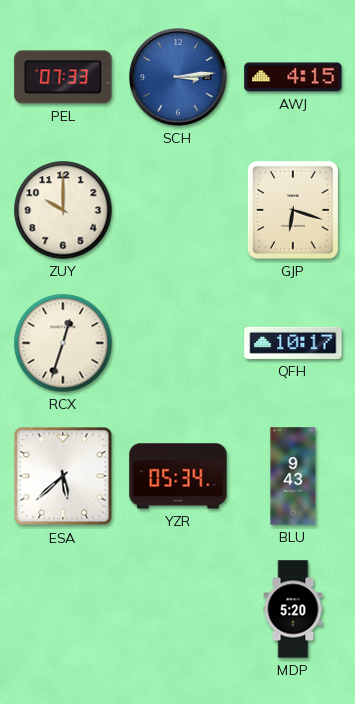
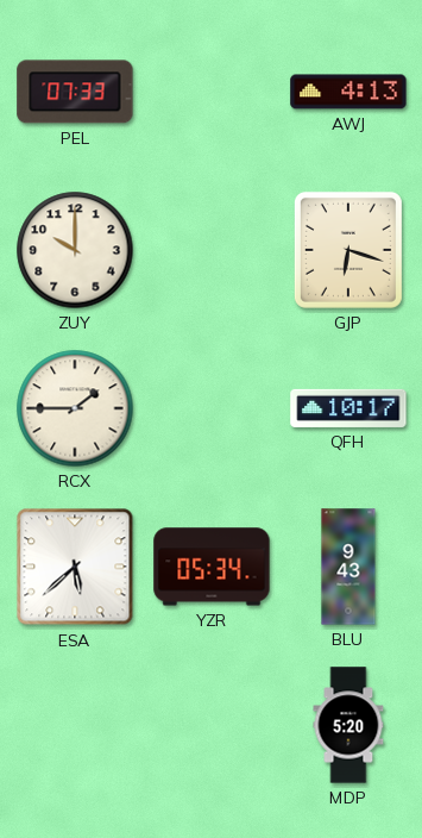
SCH: 3:14 -> none
AWJ: 4:15 -> 4:13
RCX: 12:33 -> 1:45
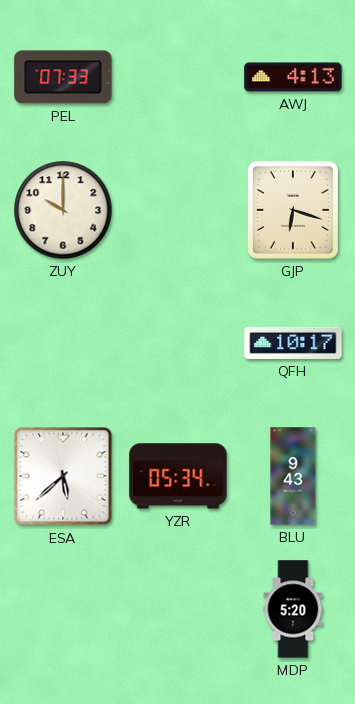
RCX: 1:45 -> none
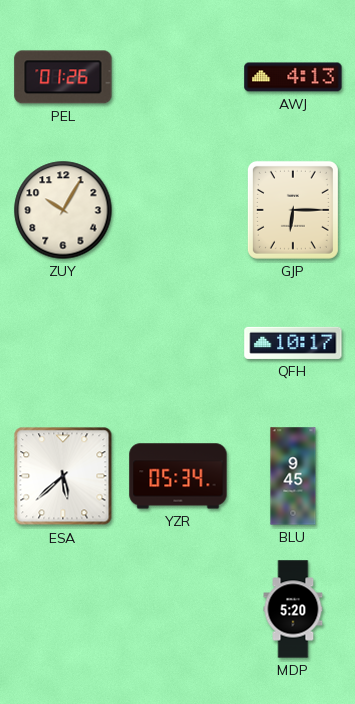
PEL: 07:33 -> 01:26
ZUY: 10:00 -> 10:05
GJP: 6:18 -> 6:15
BLU: 9:43 -> 9:45
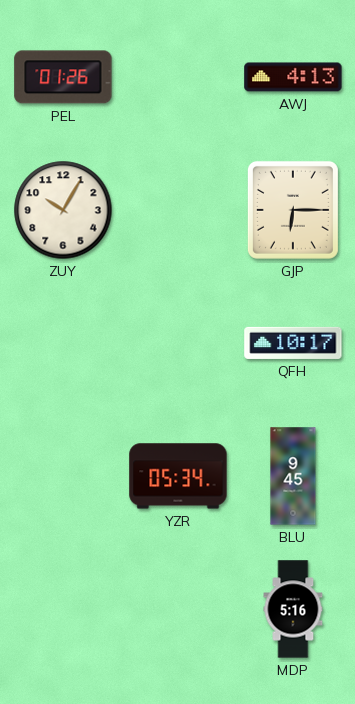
ESA: 5:38 -> none
MDP: 5:20 -> 5:16
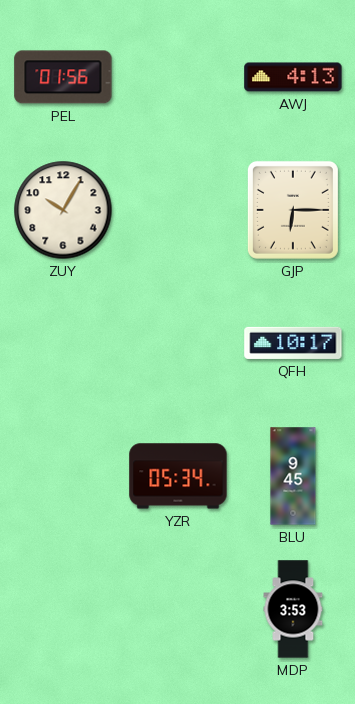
PEL: 01:26 -> 01:56
MDP: 5:16 -> 3:53
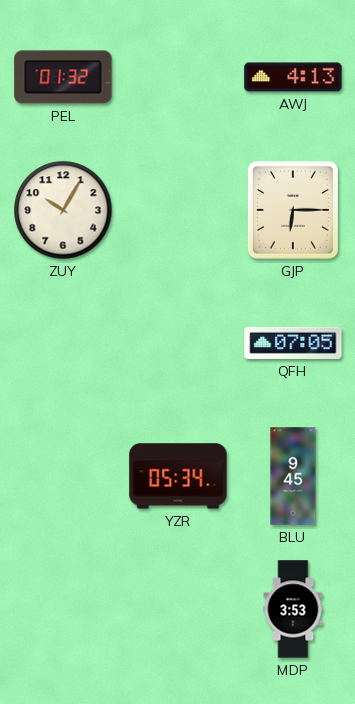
PEL: 01:56 -> 01:32
QFH: 10:17 -> 07:05
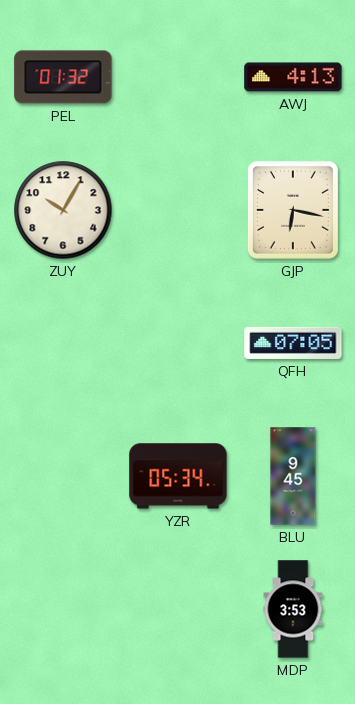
GJP: 6:15 -> 6:17
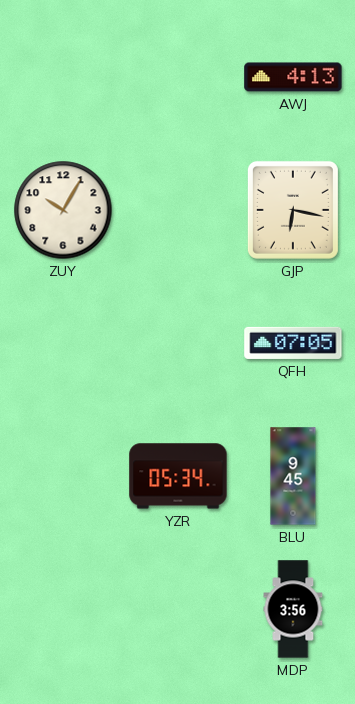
PEL: 01:32 -> none
MDP: 3:53 -> 3:56
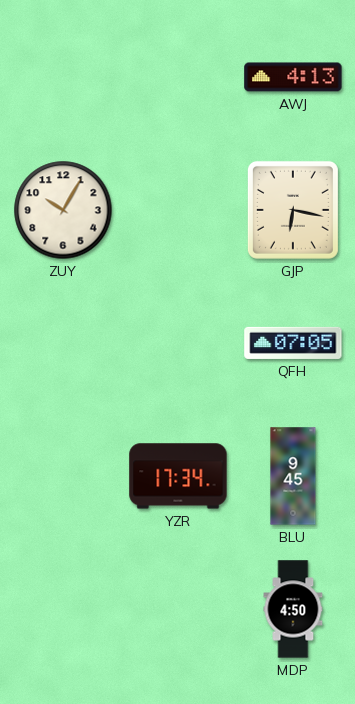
YZR: 05:34 -> 17:34
MDP: 3:56 -> 4:50
